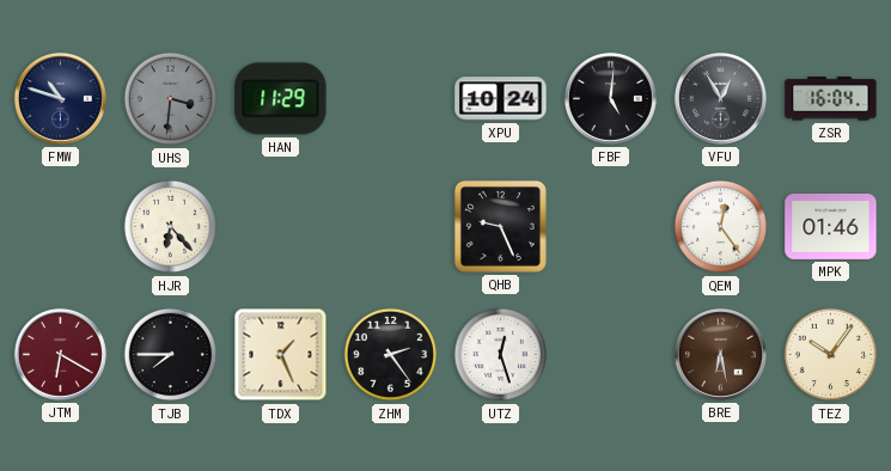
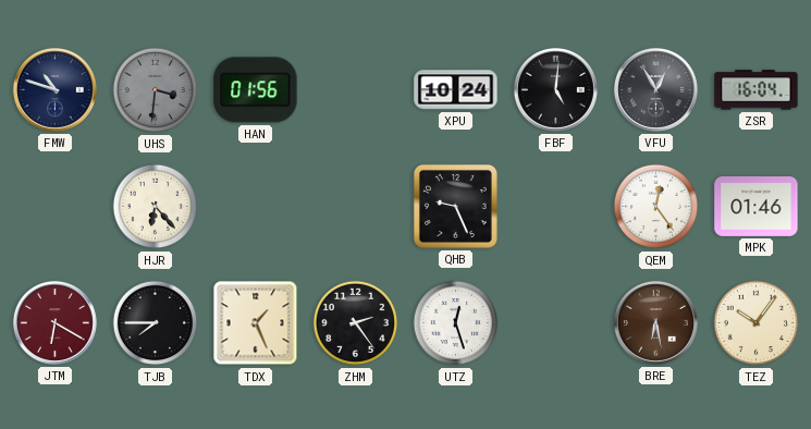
HAN: 11:29 -> 01:56
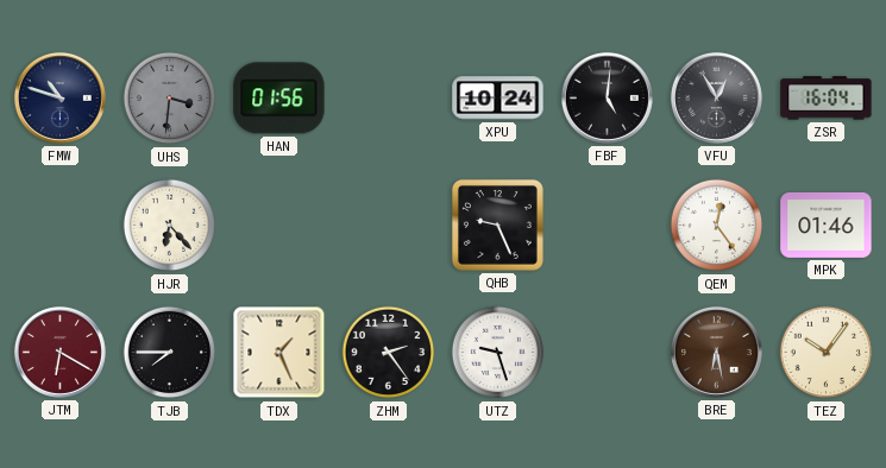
UTZ: 12:27 -> 9:27
